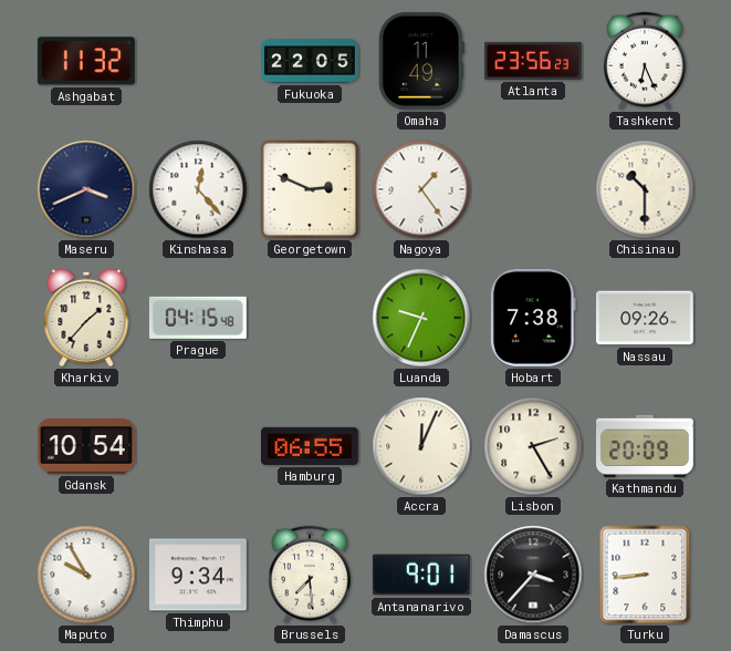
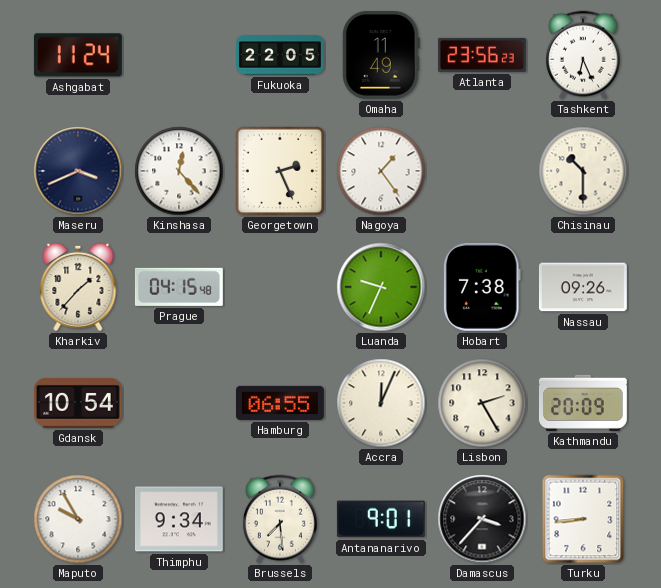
Ashgabat: 11:32 -> 11:24
Georgetown: 2:49 -> 2:26
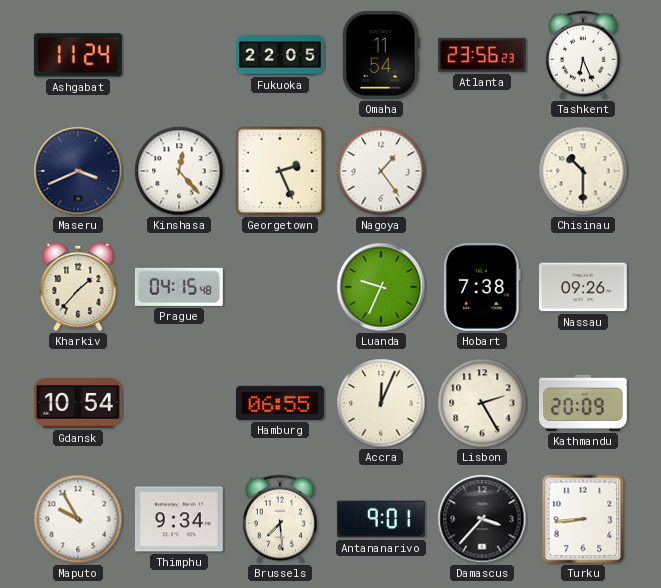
Omaha: 11:49 -> 11:54
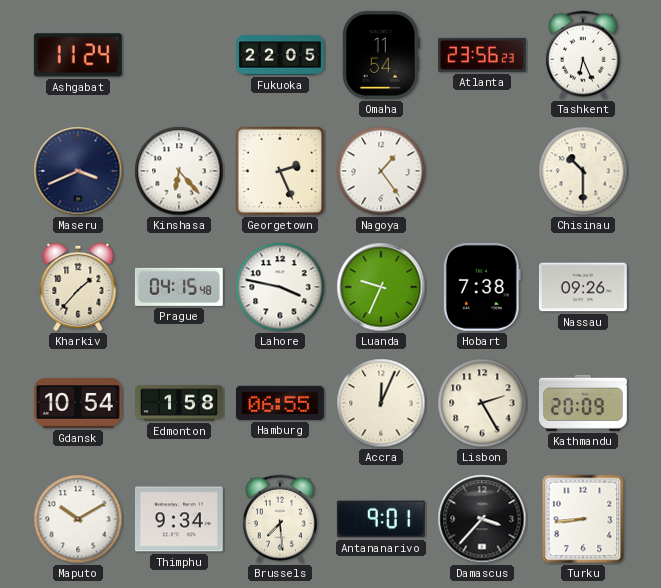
Kinshasa: 12:23 -> 6:23
Lahore: none -> 3:47
Edmonton: none -> 1:58
Maputo: 9:55 -> 10:10
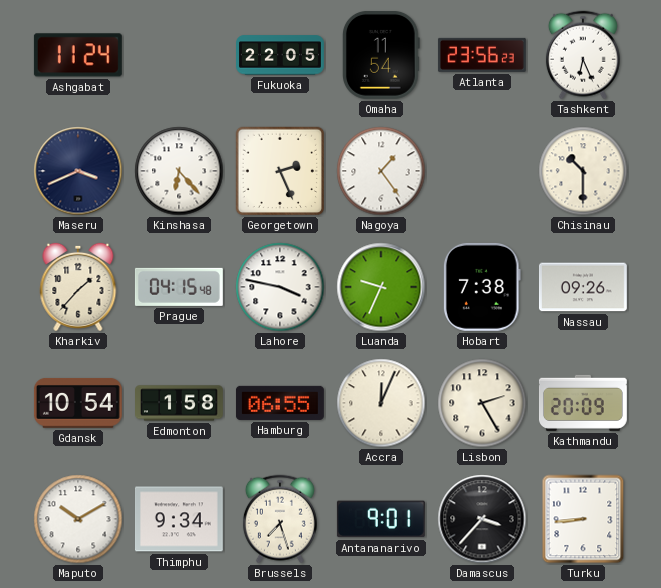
Brussels: 7:29 -> 7:27
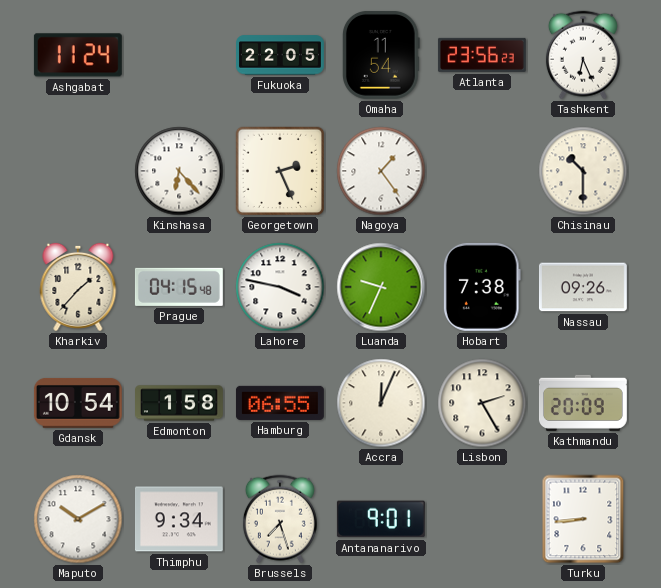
Maseru: 3:41 -> none
Damascus: 3:37 -> none
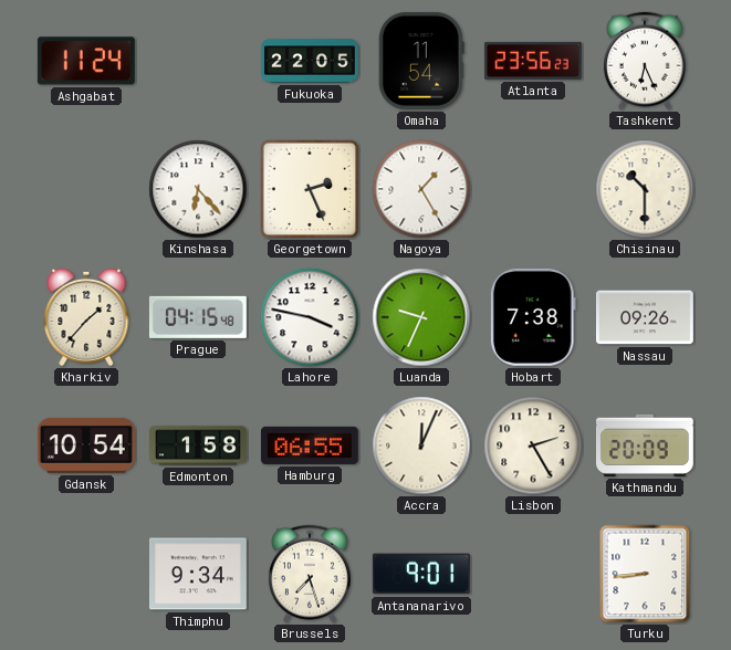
Nagoya: 1:24 -> 1:25
Maputo: 10:10 -> none
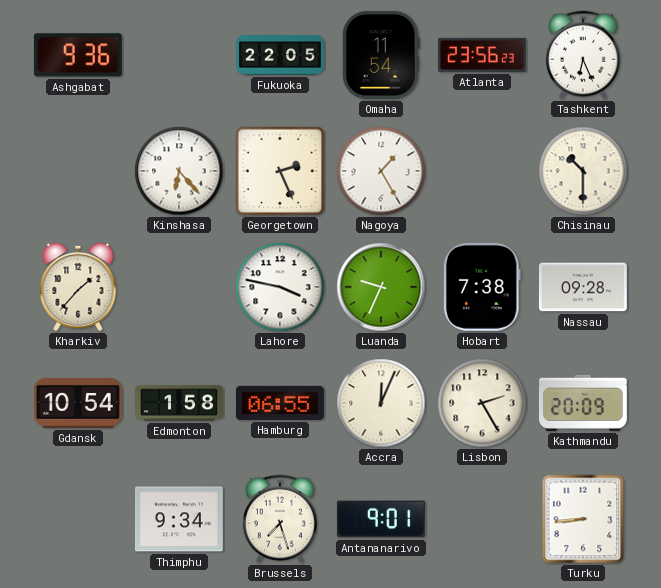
Ashgabat: 11:24 -> 9:36
Prague: 04:15 -> none
Nassau: 09:26 -> 09:28
